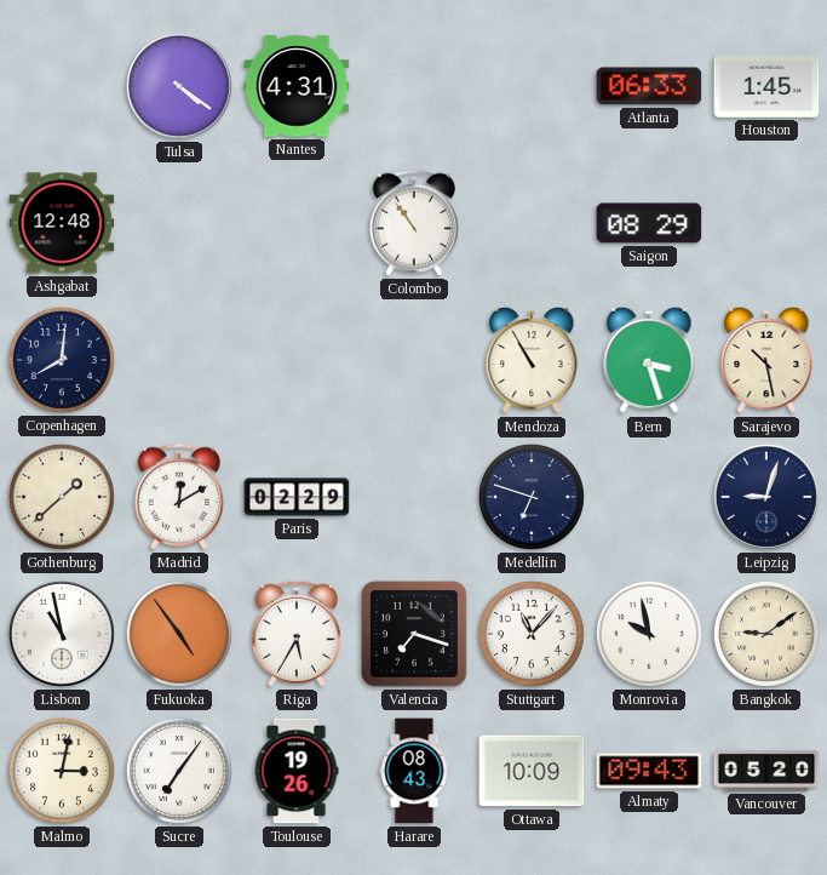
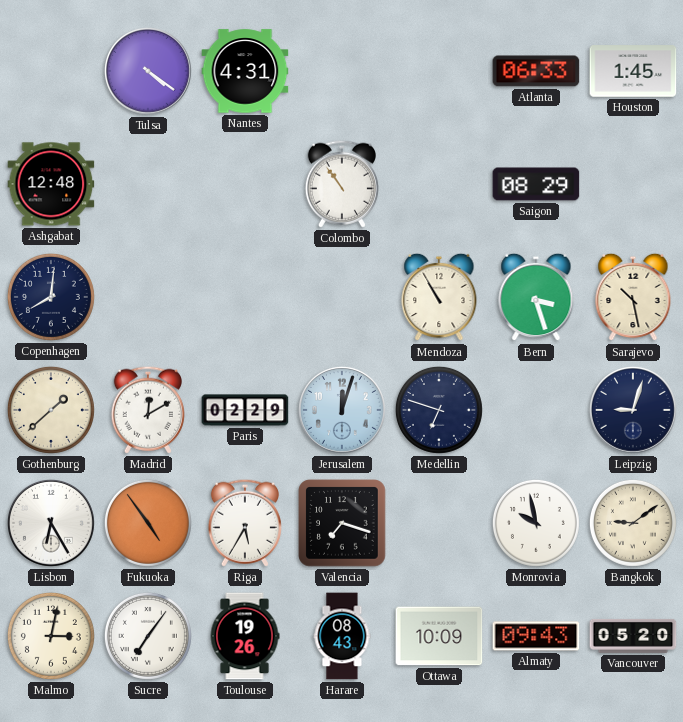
Jerusalem: none -> 12:03
Lisbon: 10:58 -> 6:25
Stuttgart: 11:07 -> none
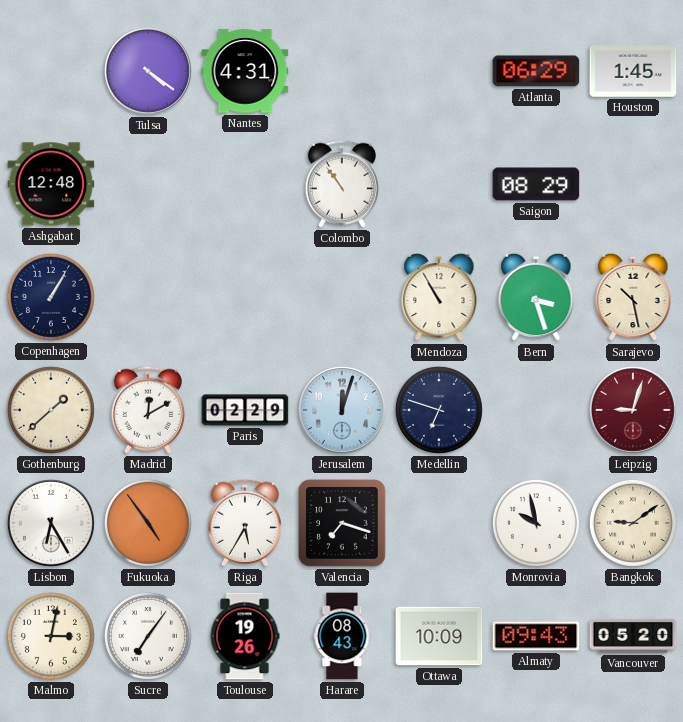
Atlanta: 06:33 -> 06:29
Copenhagen: 8:01 -> 1:05
Leipzig dial: navy -> burgundy
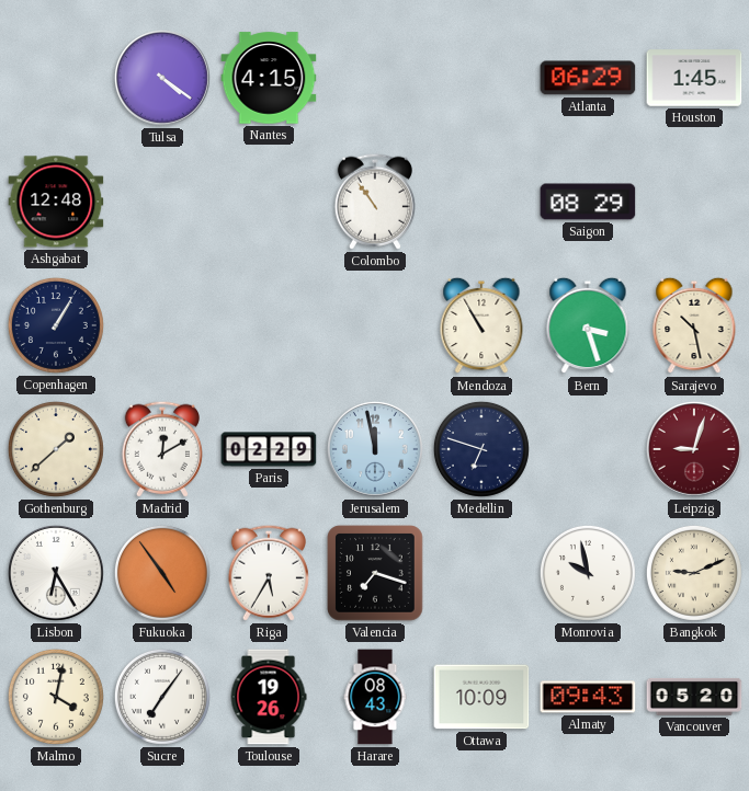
Nantes: 4:31 -> 4:15
Jerusalem: 12:03 -> 11:58
Bangkok: 9:09 -> 9:11
Malmo: 3:02 -> 4:02
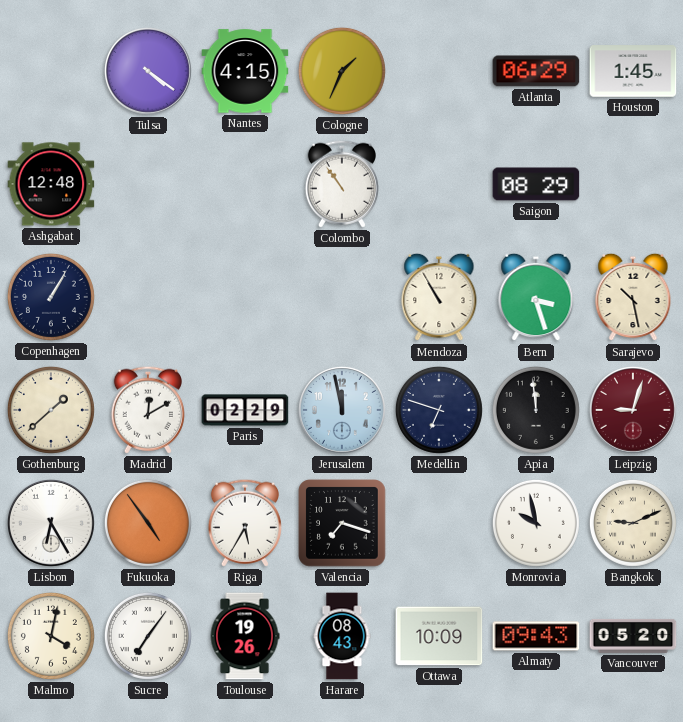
Cologne: none -> 1:34
Apia: none -> 11:59
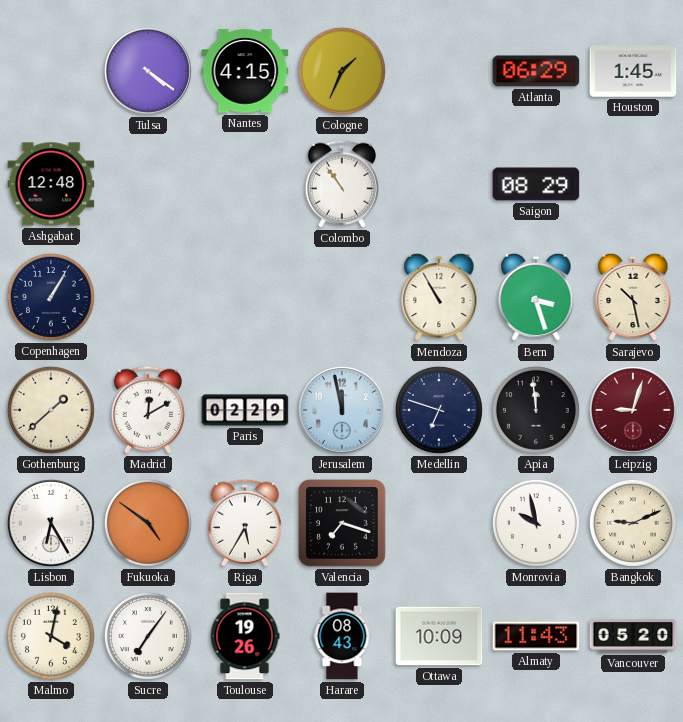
Fukuoka: 4:54 -> 4:51
Almaty: 09:43 -> 11:43
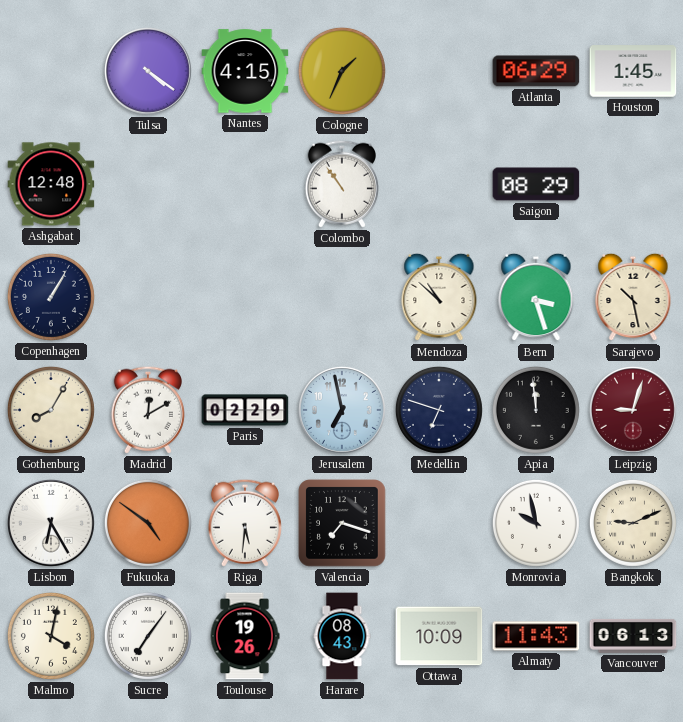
Mendoza: 10:55 -> 10:52
Gothenburg: 1:38 -> 8:05
Jerusalem: 11:58 -> 6:58
Riga: 5:35 -> 5:31
Vancouver: 05:20 -> 06:13
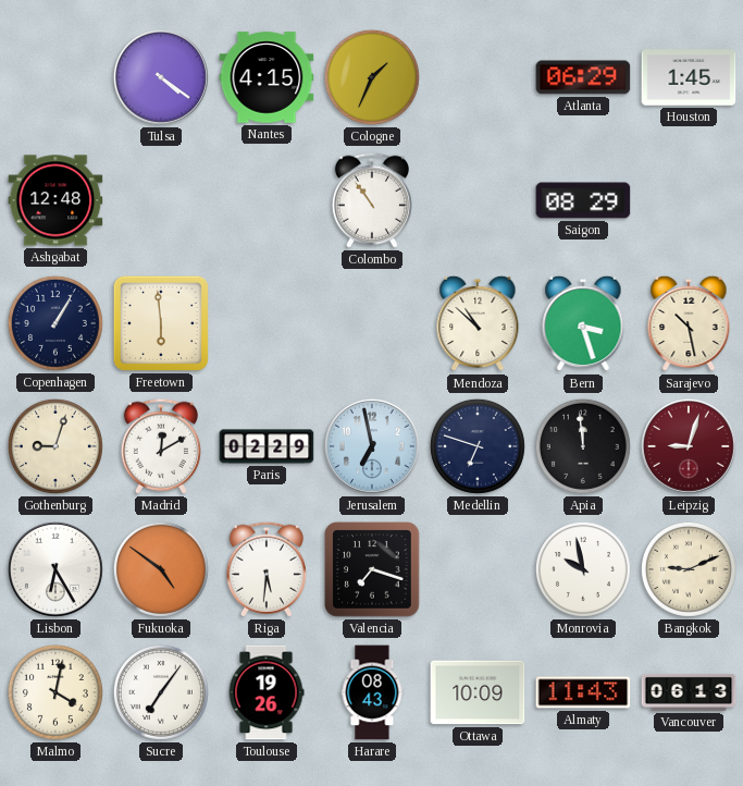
Freetown: none -> 5:59
Gothenburg: 8:05 -> 9:03
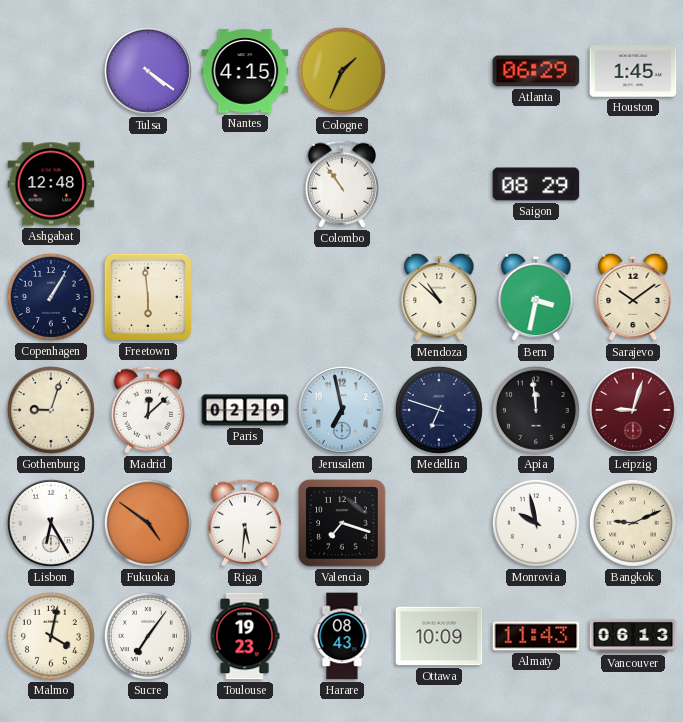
Bern: 3:27 -> 3:32
Sarajevo: 10:28 -> 10:09
Madrid: 12:10 -> 12:08
Toulouse: 19:26 -> 19:23
